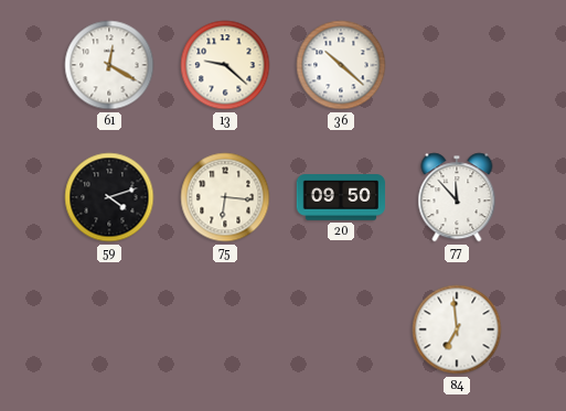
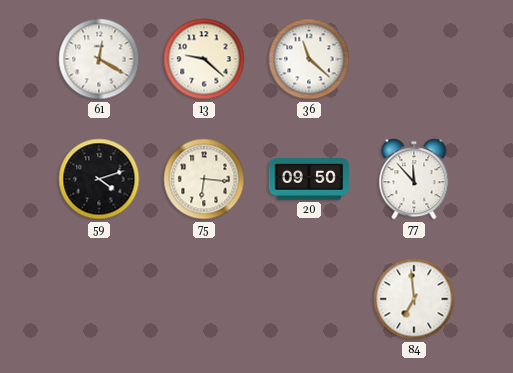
36: 10:22 -> 11:22
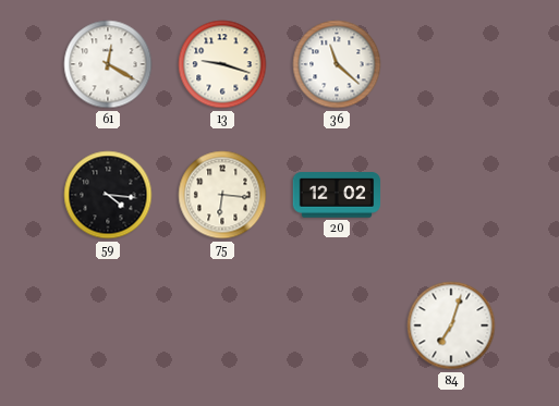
13: 9:22 -> 9:18
59: 4:12 -> 4:16
20: 09:50 -> 12:02
77: 11:53 -> none
84: 6:59 -> 7:03
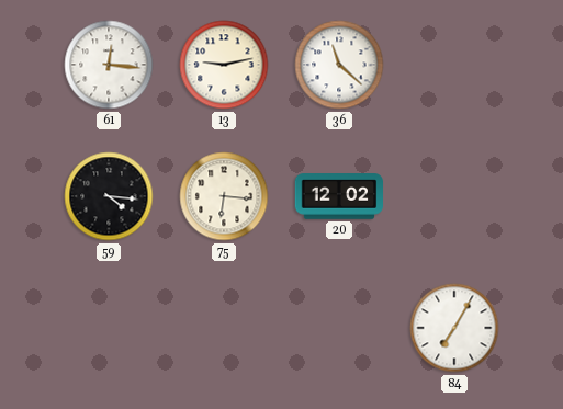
61: 12:20 -> 12:16
13: 9:18 -> 9:13
84: 7:03 -> 7:05
